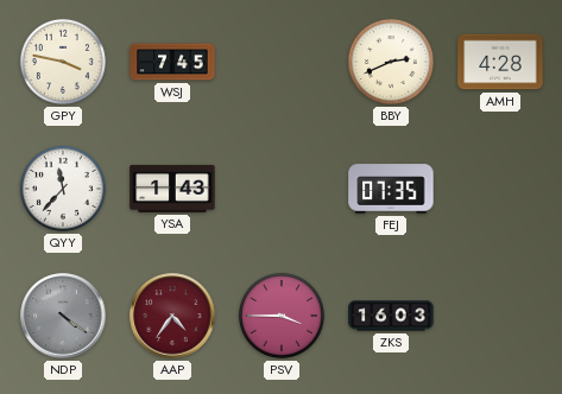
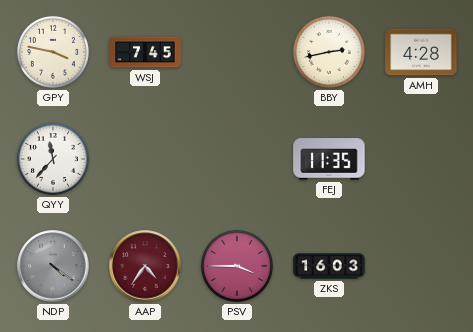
BBY: 2:41 -> 2:43
YSA: 1:43 -> none
FEJ: 07:35 -> 11:35
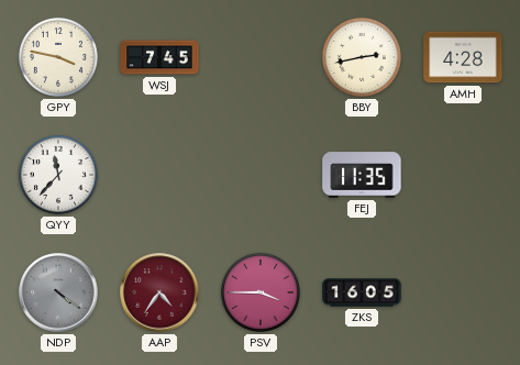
ZKS: 16:03 -> 16:05
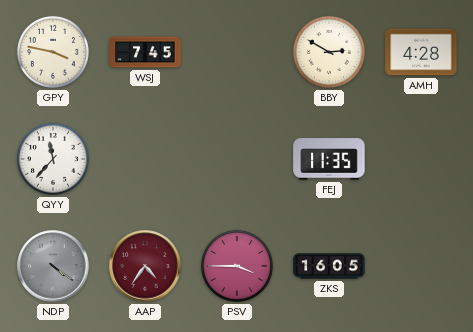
BBY: 2:43 -> 2:50
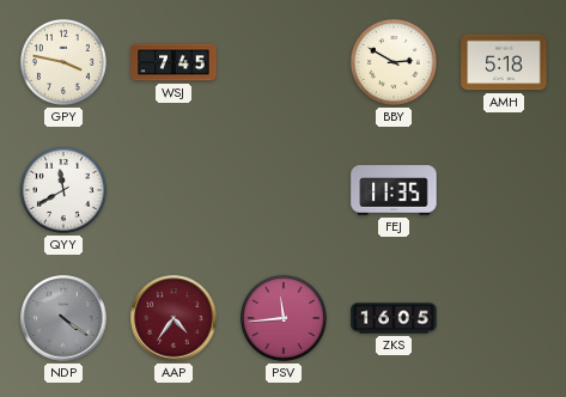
AMH: 4:28 -> 5:18
QYY: 11:37 -> 11:40
PSV: 3:45 -> 11:44
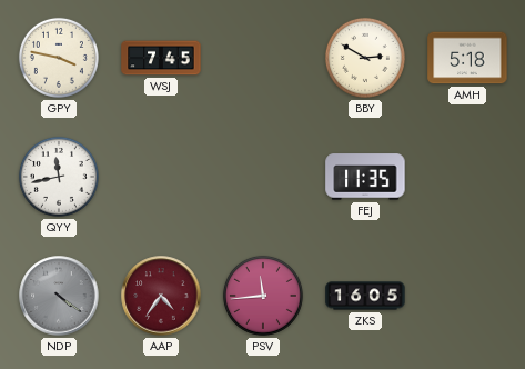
QYY: 11:40 -> 11:43
